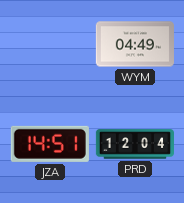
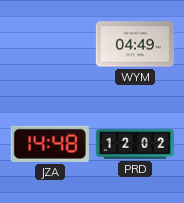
JZA: 14:51 -> 14:48
PRD: 12:04 -> 12:02
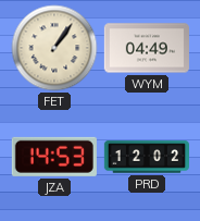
FET: none -> 1:06
JZA: 14:48 -> 14:53
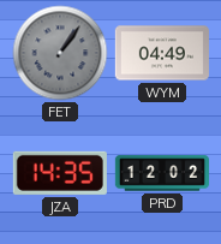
FET dial: cream -> grey
JZA: 14:53 -> 14:35
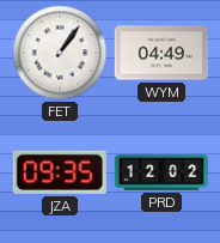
FET dial: grey -> white
JZA: 14:35 -> 09:35
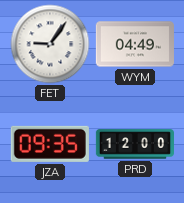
FET: 1:06 -> 9:06
PRD: 12:02 -> 12:00
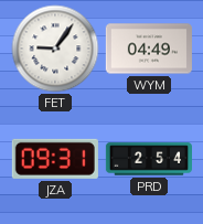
JZA: 09:35 -> 09:31
PRD: 12:00 -> 2:54
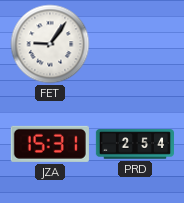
WYM: 04:49 -> none
JZA: 09:31 -> 15:31
